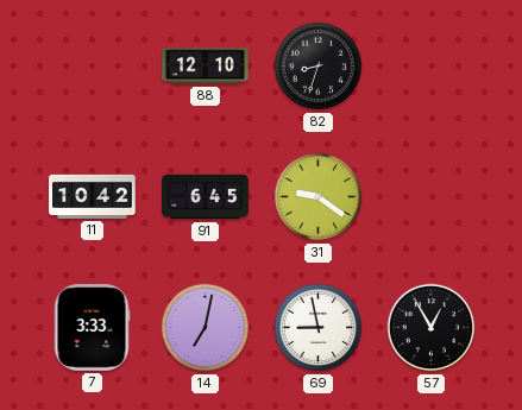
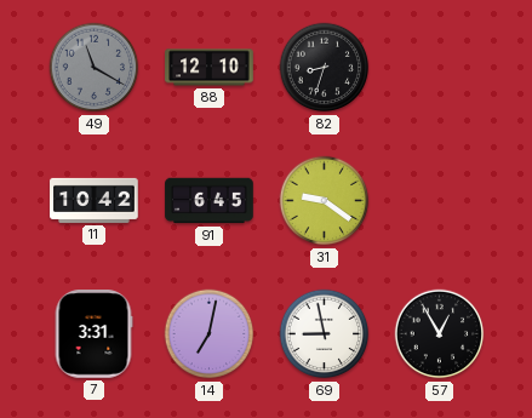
49: none -> 11:20
7: 3:33 -> 3:31
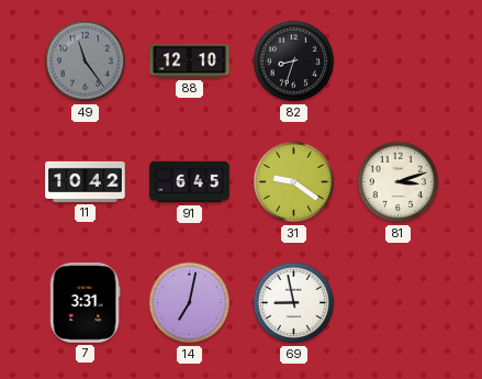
49: 11:20 -> 11:24
81: none -> 3:12
57: 12:55 -> none
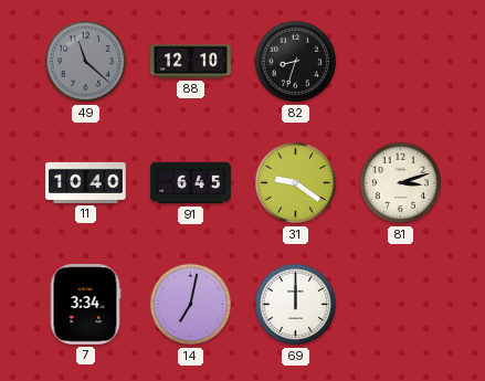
49: 11:24 -> 11:22
11: 10:42 -> 10:40
7: 3:31 -> 3:34
69: 8:58 -> 12:00
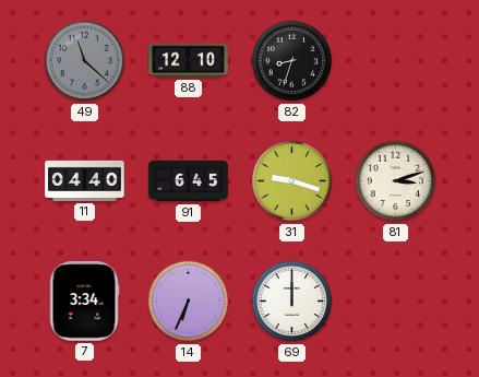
11: 10:40 -> 04:40
31: 9:21 -> 9:18
14: 7:02 -> 6:34
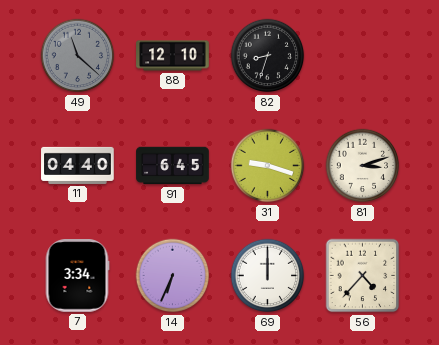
56: none -> 4:37
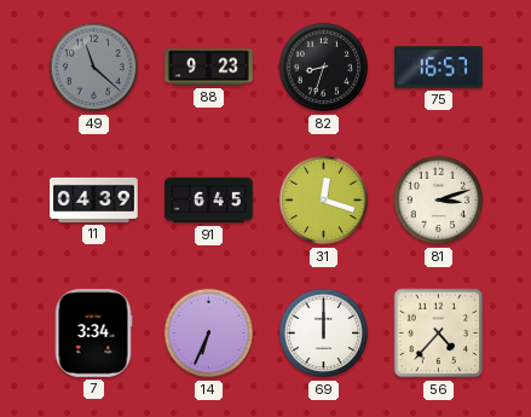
88: 12:10 -> 9:23
75: none -> 16:57
11: 04:40 -> 04:39
31: 9:18 -> 12:18
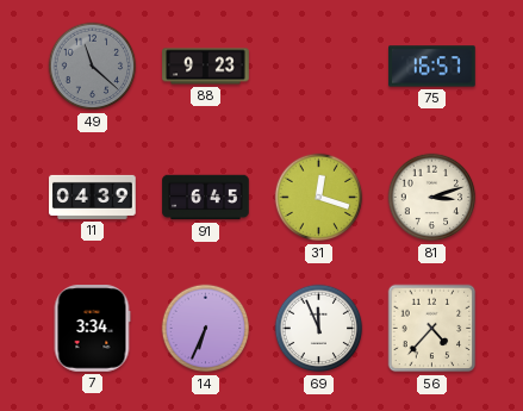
82: 8:33 -> none
69: 12:00 -> 11:56
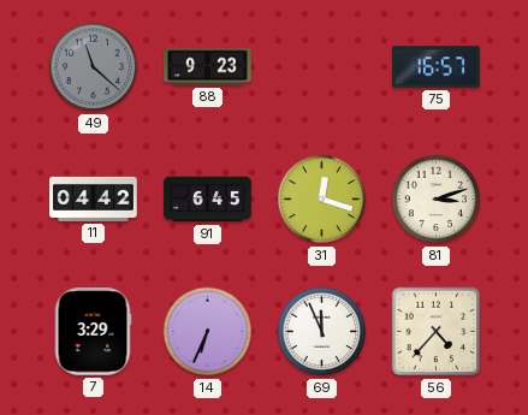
11: 04:39 -> 04:42
7: 3:34 -> 3:29
